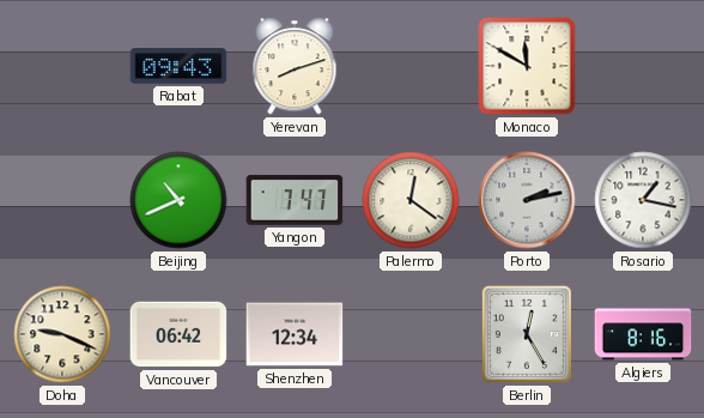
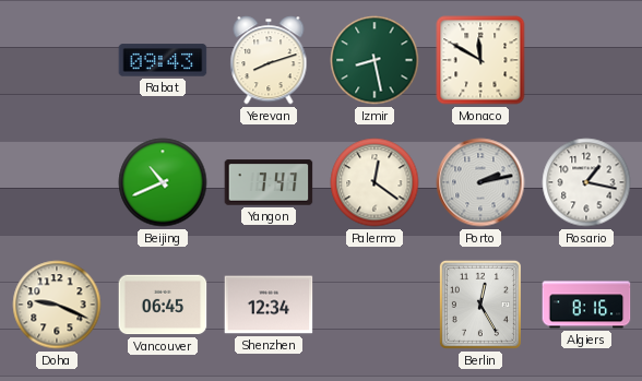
Izmir: none -> 8:28
Vancouver: 06:42 -> 06:45
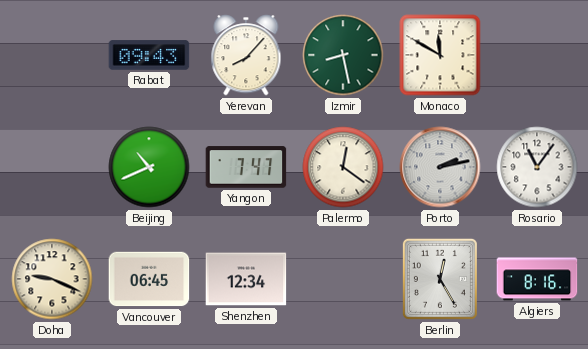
Yerevan: 8:12 -> 8:07
Rosario: 1:17 -> 11:06
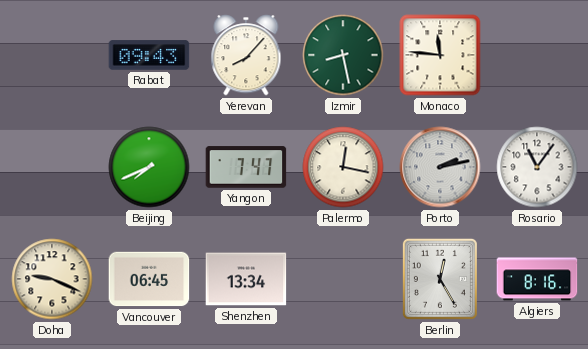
Monaco: 11:50 -> 11:46
Beijing: 10:41 -> 7:41
Palermo: 12:21 -> 12:17
Shenzhen: 12:34 -> 13:34
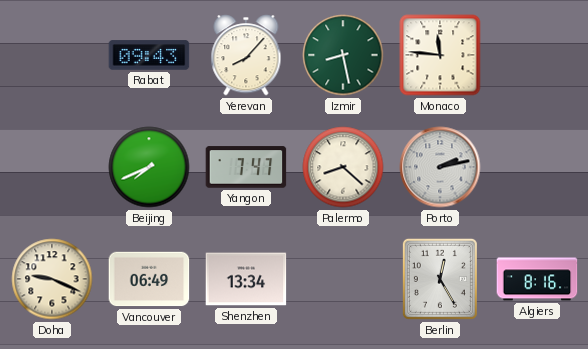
Palermo: 12:17 -> 8:22
Rosario: 11:06 -> none
Vancouver: 06:45 -> 06:49
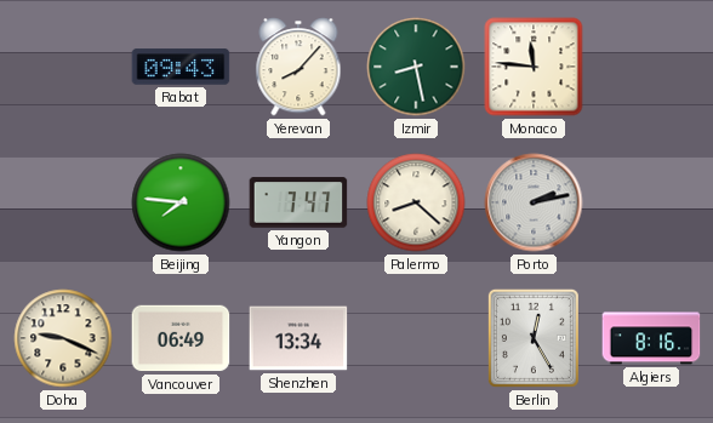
Beijing: 7:41 -> 7:46
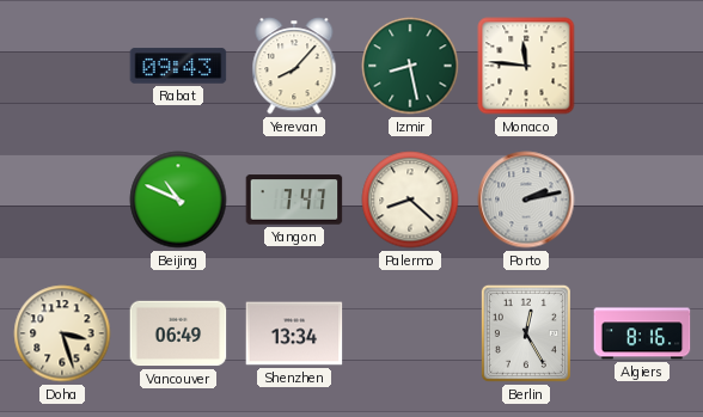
Beijing: 7:46 -> 10:49
Doha: 9:19 -> 3:27
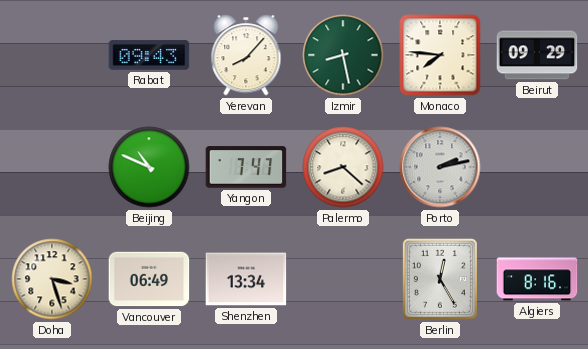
Monaco: 11:46 -> 7:46
Beirut: none -> 09:29
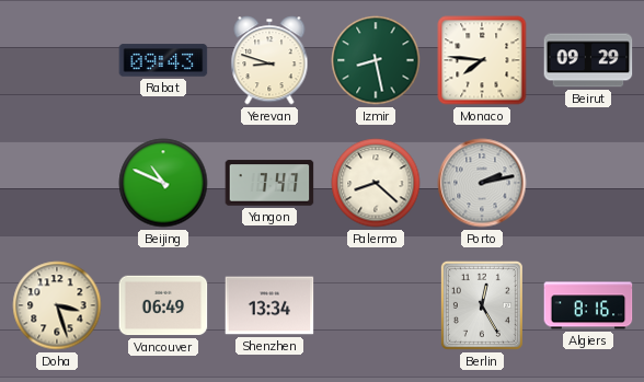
Yerevan: 8:07 -> 8:48
